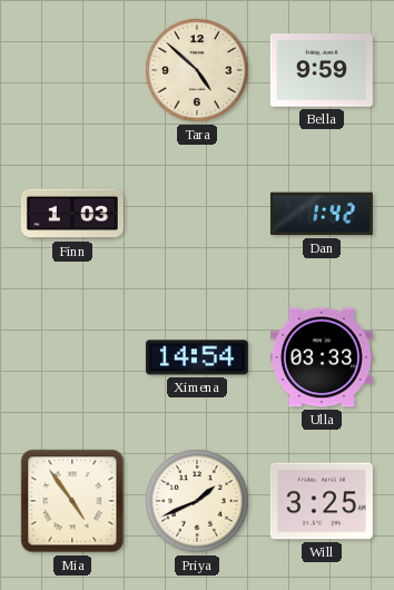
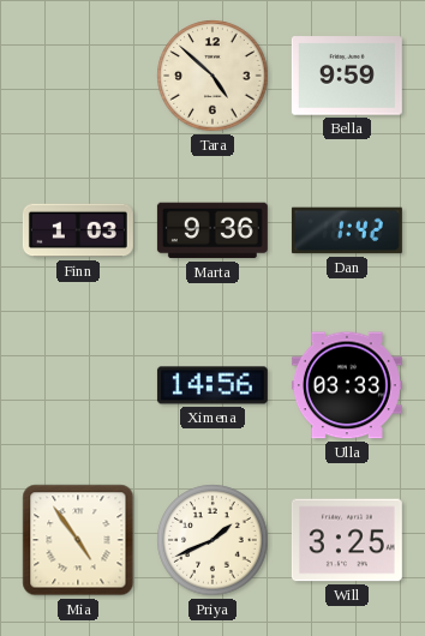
Marta: none -> 9:36
Ximena: 14:54 -> 14:56
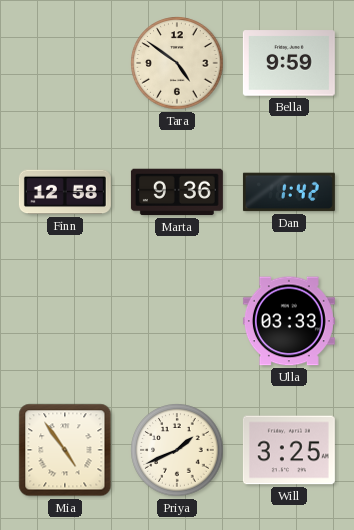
Tara: 4:52 -> 4:51
Finn: 1:03 -> 12:58
Ximena: 14:56 -> none
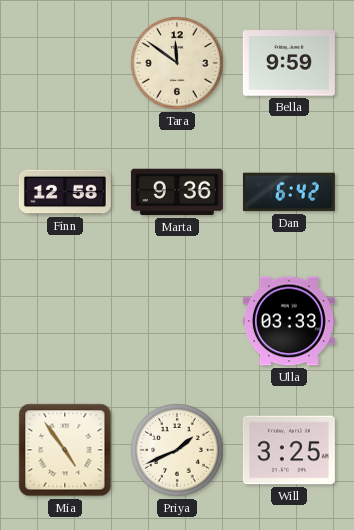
Tara: 4:51 -> 11:51
Dan: 1:42 -> 6:42
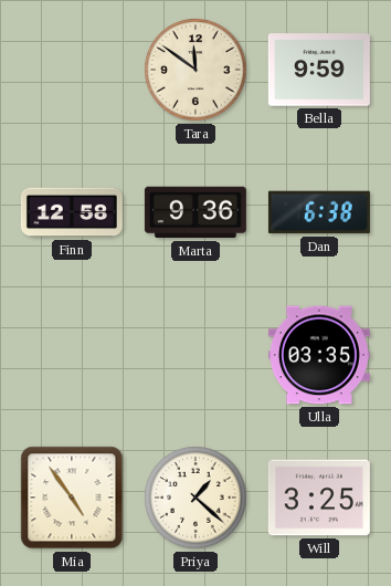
Dan: 6:42 -> 6:38
Ulla: 03:33 -> 03:35
Priya: 1:41 -> 1:22
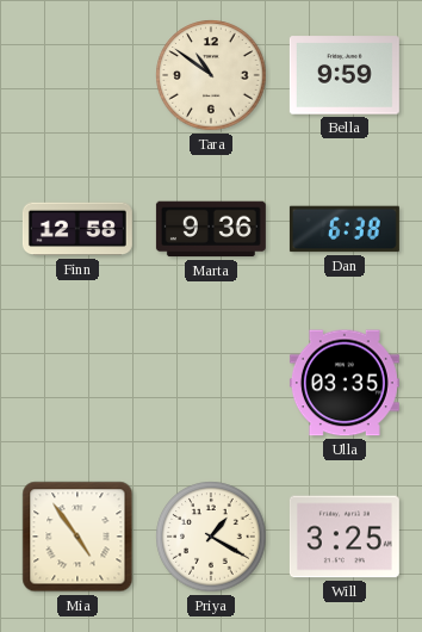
Tara: 11:51 -> 10:51
Priya: 1:22 -> 1:20
